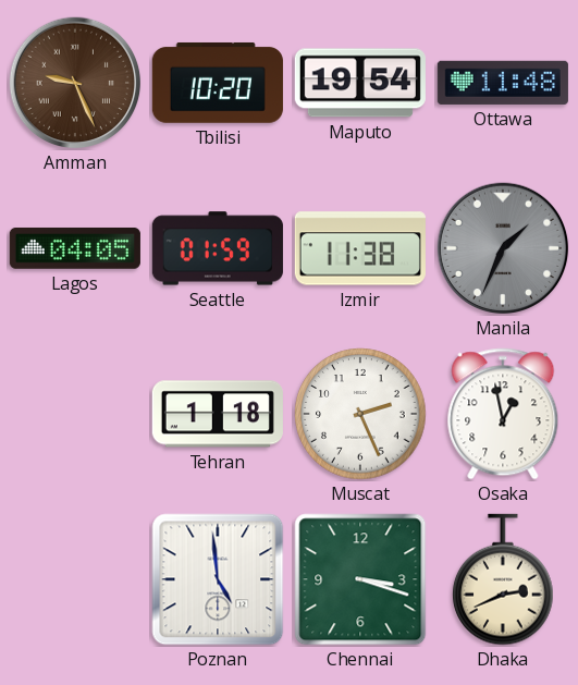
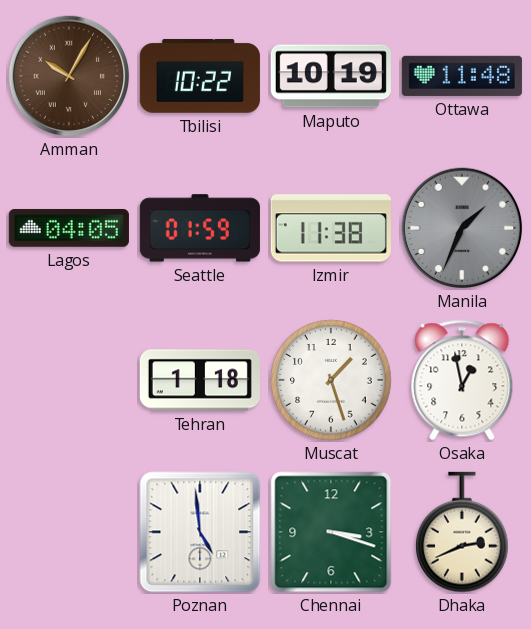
Amman: 9:26 -> 10:05
Tbilisi: 10:20 -> 10:22
Maputo: 19:54 -> 10:19
Muscat: 2:26 -> 1:27
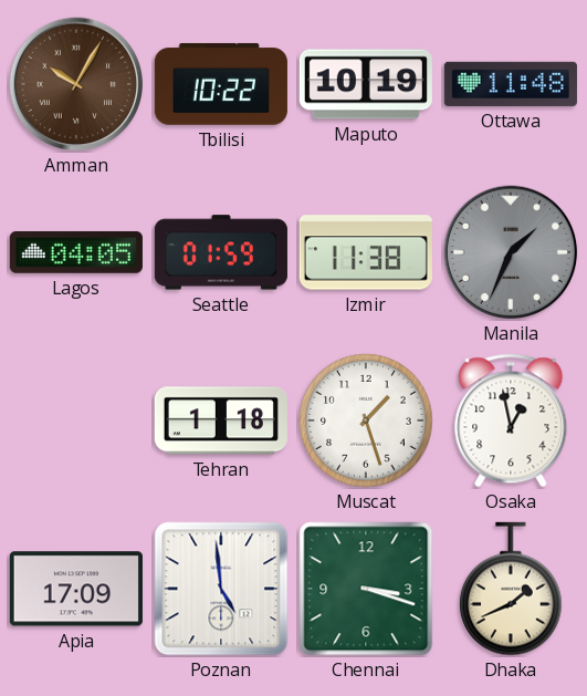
Apia: none -> 17:09
Dhaka: 2:41 -> 1:41
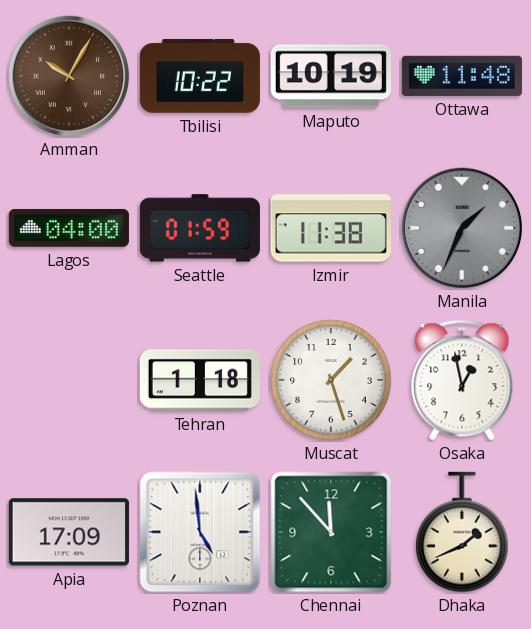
Lagos: 04:05 -> 04:00
Chennai: 3:18 -> 11:53
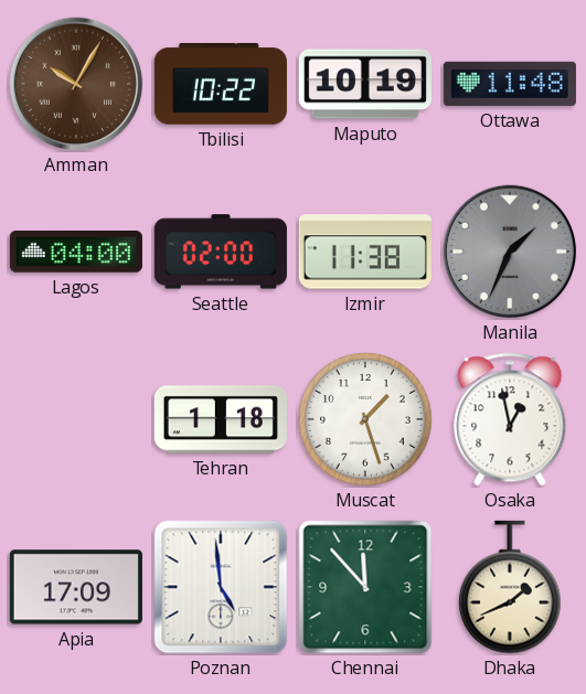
Seattle: 01:59 -> 02:00
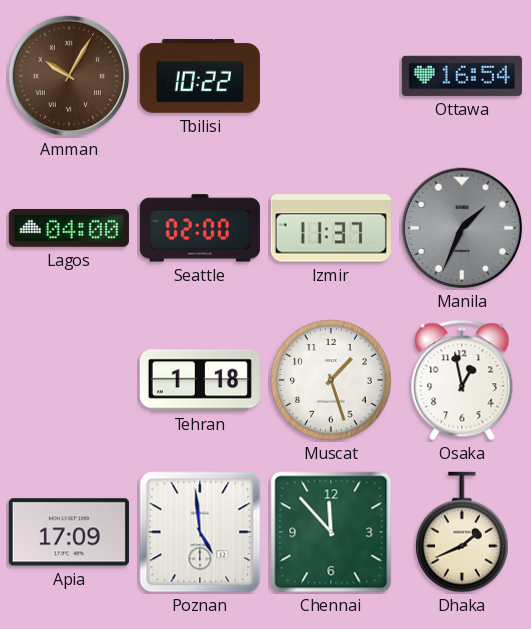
Maputo: 10:19 -> none
Ottawa: 11:48 -> 16:54
Izmir: 11:38 -> 11:37
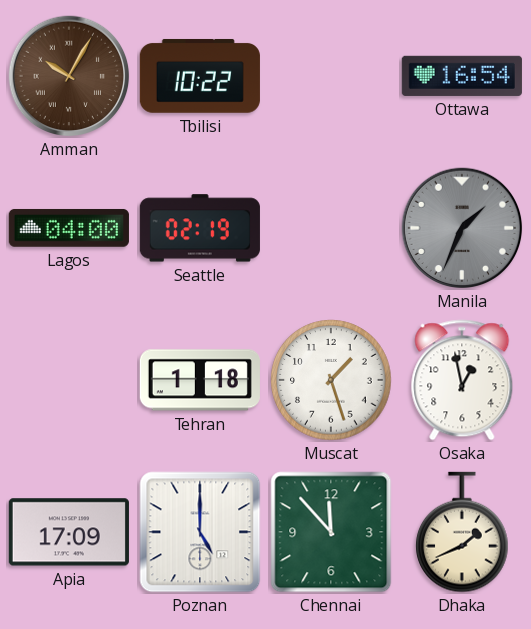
Seattle: 02:00 -> 02:19
Izmir: 11:37 -> none
Poznan: 4:59 -> 5:00
